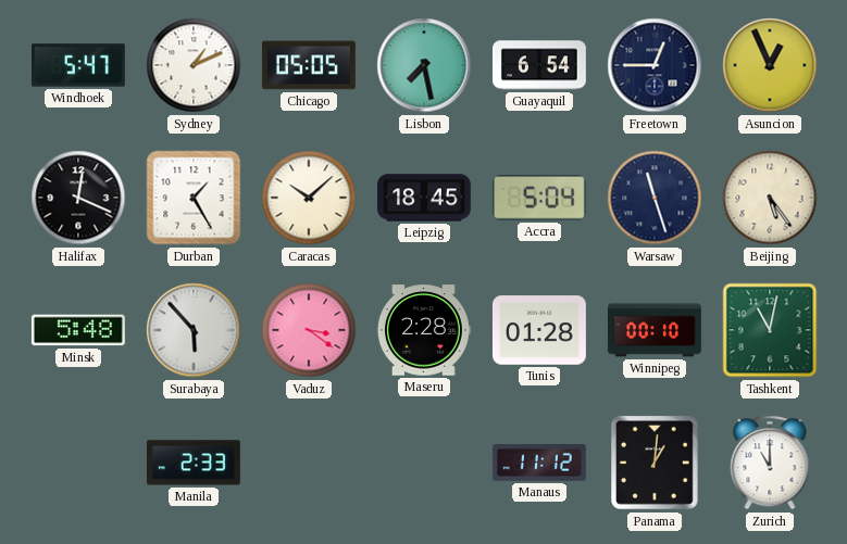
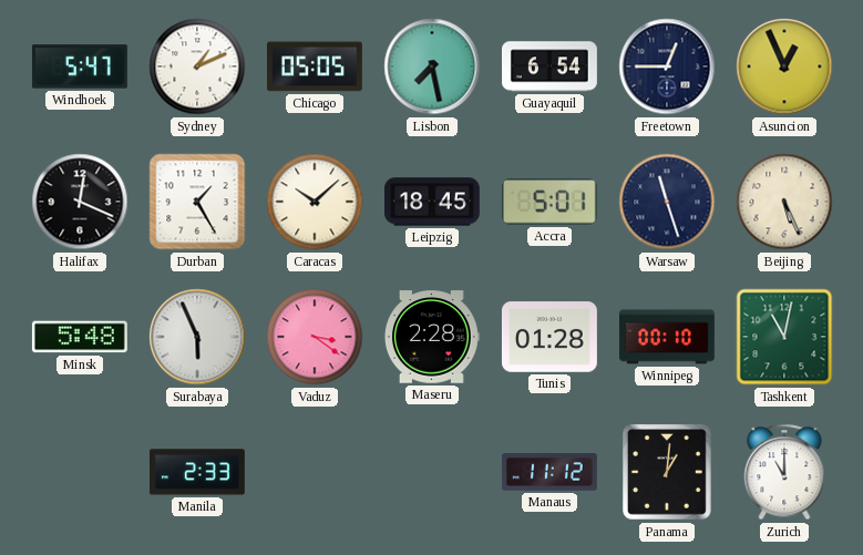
Accra: 5:04 -> 5:01
Beijing: 5:24 -> 5:26
Surabaya: 5:53 -> 5:56
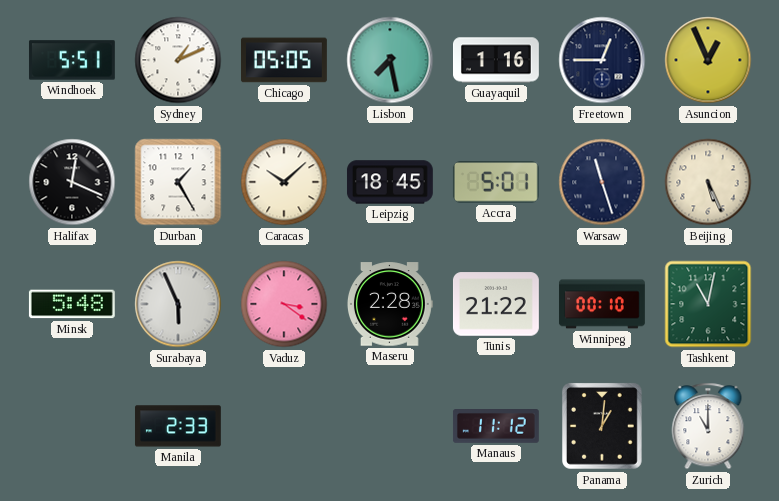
Windhoek: 5:47 -> 5:51
Guayaquil: 6:54 -> 1:16
Tunis: 01:28 -> 21:22
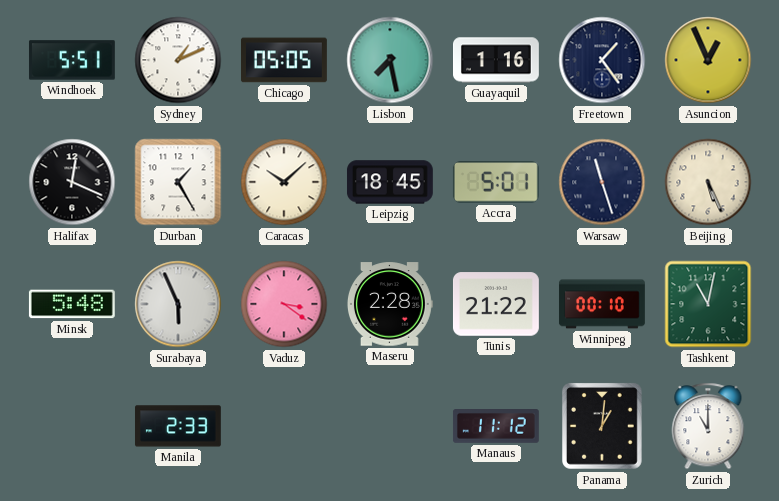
Freetown: 12:45 -> 1:24
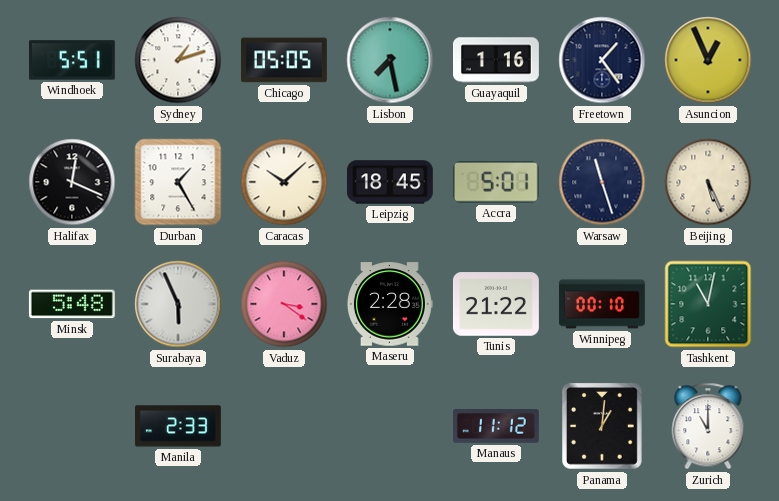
Sydney: 1:11 -> 1:12
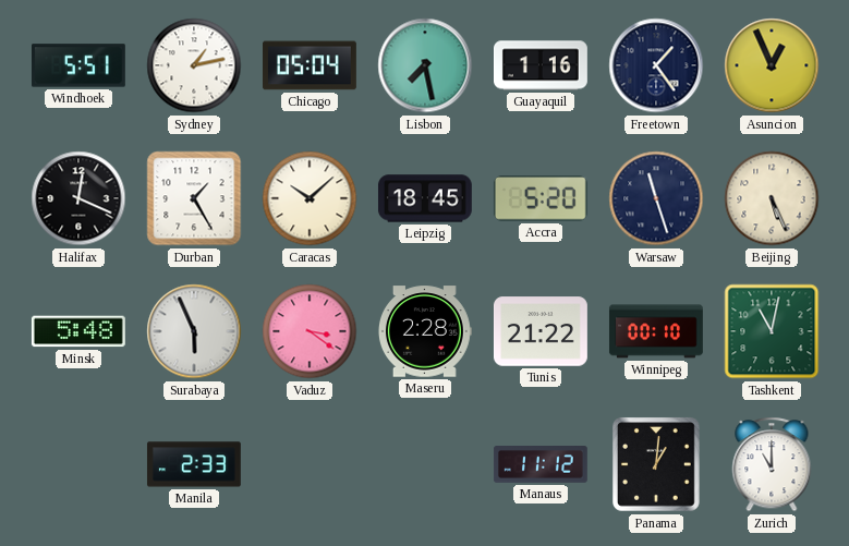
Sydney: 1:12 -> 1:13
Chicago: 05:05 -> 05:04
Accra: 5:01 -> 5:20
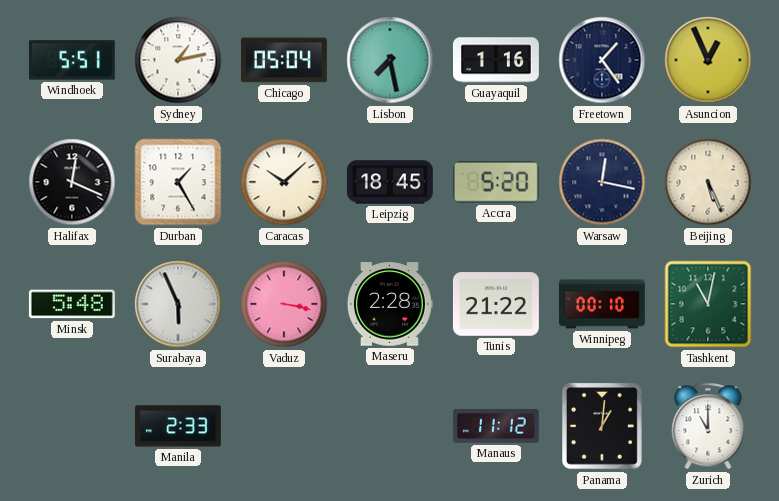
Warsaw: 11:27 -> 12:17
Vaduz: 3:21 -> 3:17
